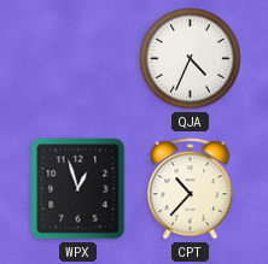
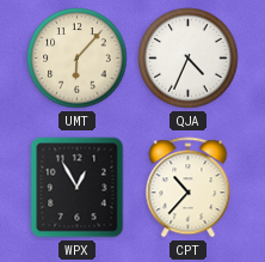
UMT: none -> 6:07
WPX: 12:57 -> 12:55
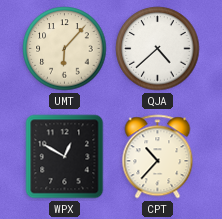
QJA: 4:34 -> 4:38
WPX: 12:55 -> 12:50
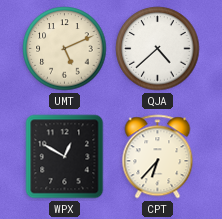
UMT: 6:07 -> 5:11
CPT: 10:37 -> 6:37
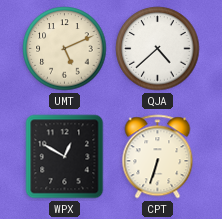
CPT: 6:37 -> 6:33
